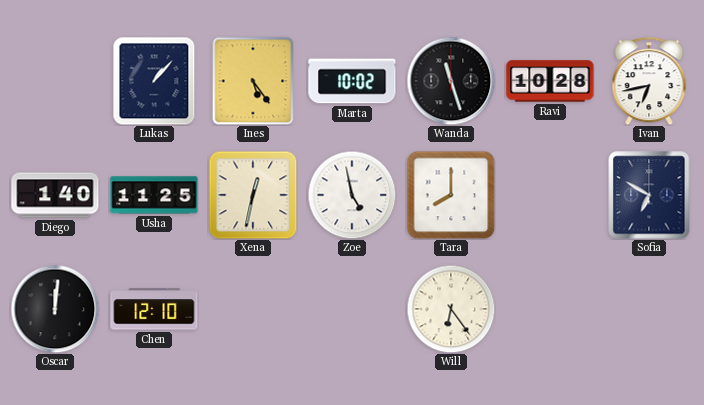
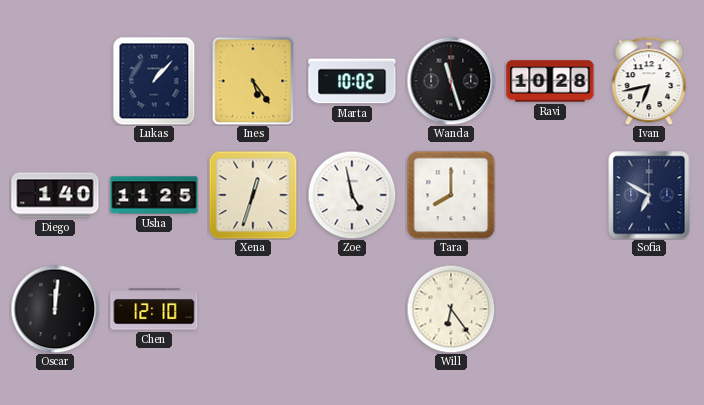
Xena: 12:32 -> 12:33
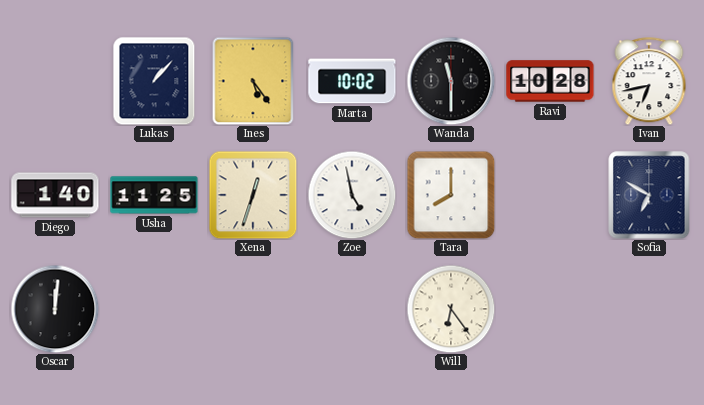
Wanda: 11:27 -> 11:30
Chen: 12:10 -> none
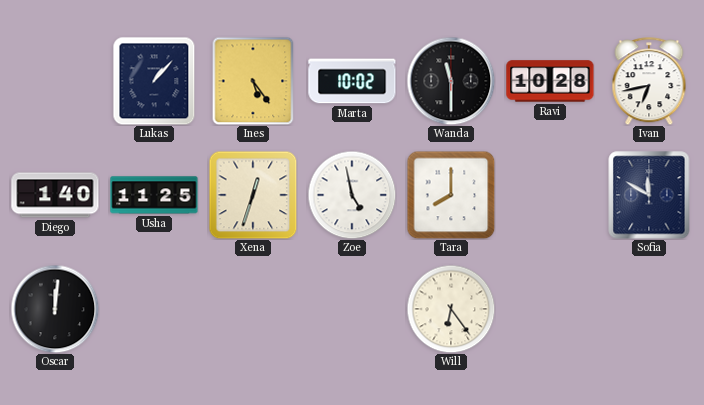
Sofia: 6:50 -> 11:50
